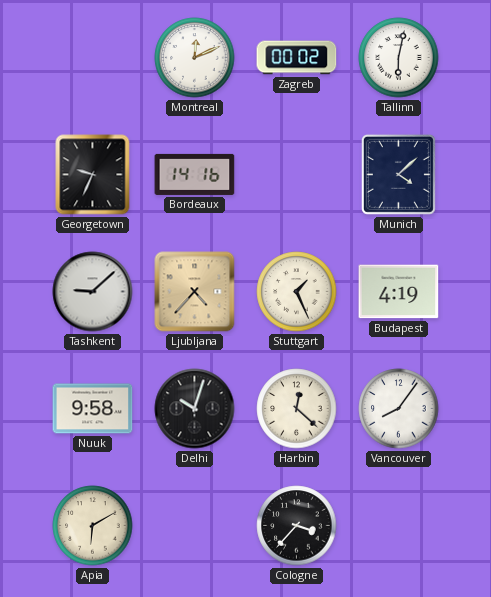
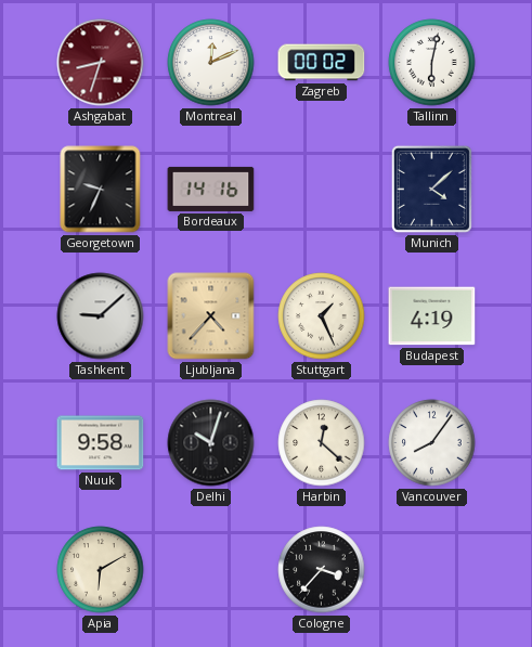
Ashgabat: none -> 8:33
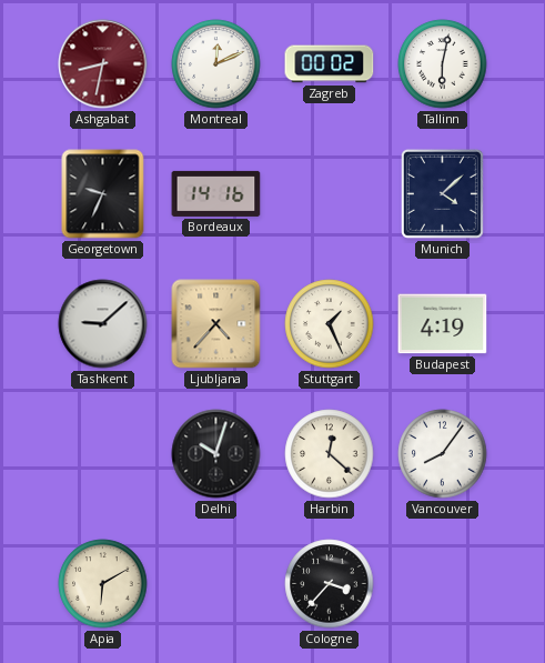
Ashgabat: 8:33 -> 8:32
Nuuk: 9:58 -> none
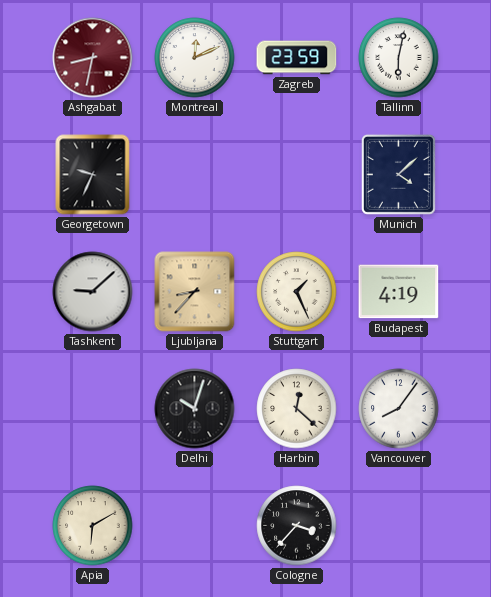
Zagreb: 00:02 -> 23:59
Bordeaux: 14:16 -> none
Ljubljana: 4:37 -> 8:37
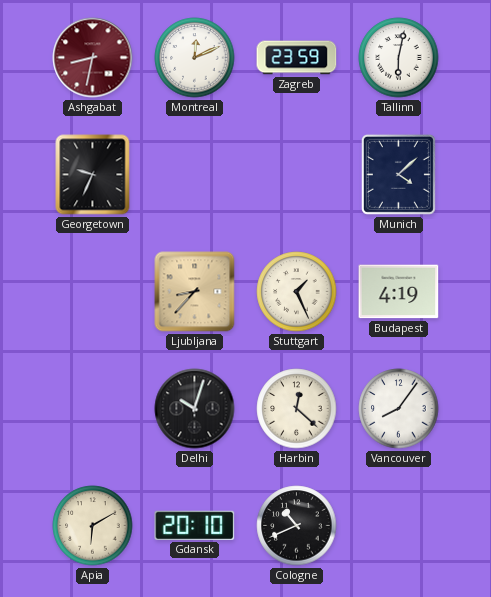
Tashkent: 9:08 -> none
Gdansk: none -> 20:10
Cologne: 3:37 -> 10:41
